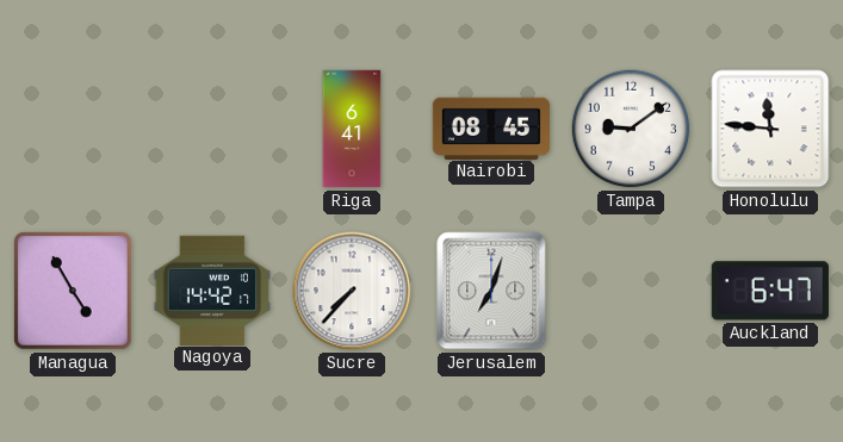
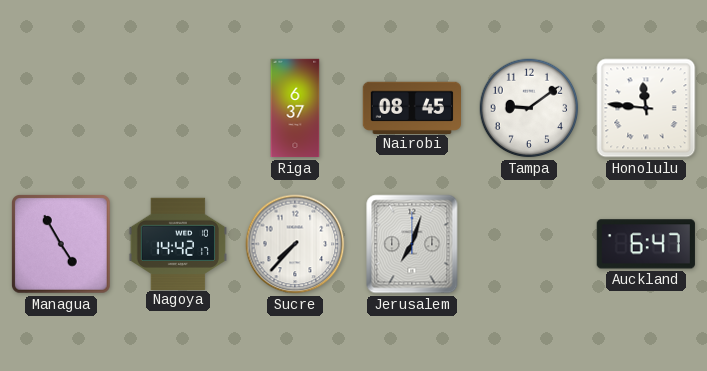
Riga: 6:41 -> 6:37
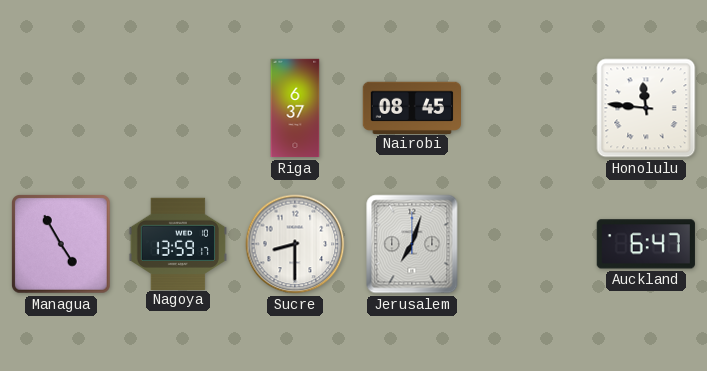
Tampa: 9:09 -> none
Nagoya: 14:42 -> 13:59
Sucre: 7:37 -> 8:30
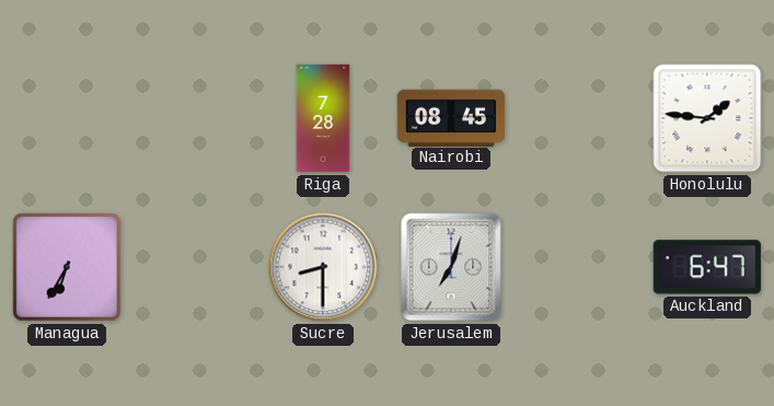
Riga: 6:37 -> 7:28
Honolulu: 11:46 -> 1:46
Managua: 4:55 -> 6:35
Nagoya: 13:59 -> none
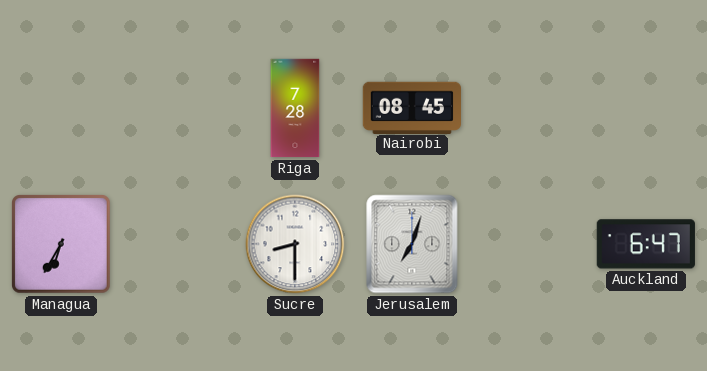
Honolulu: 1:46 -> none
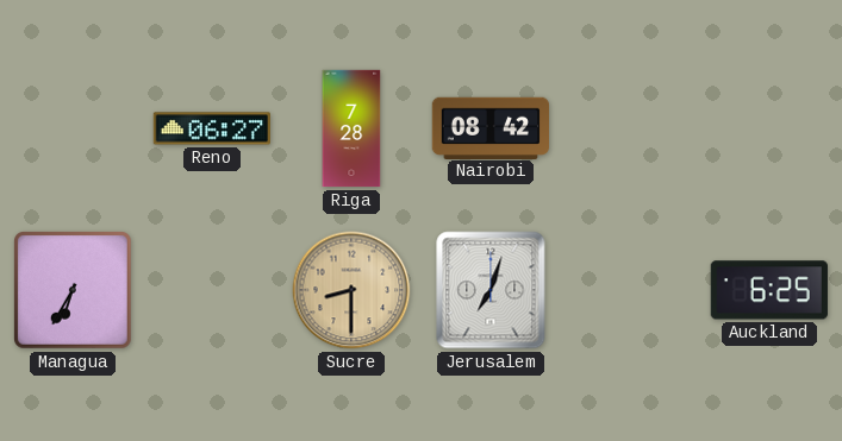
Reno: none -> 06:27
Nairobi: 08:45 -> 08:42
Sucre dial: white -> champagne
Auckland: 6:47 -> 6:25
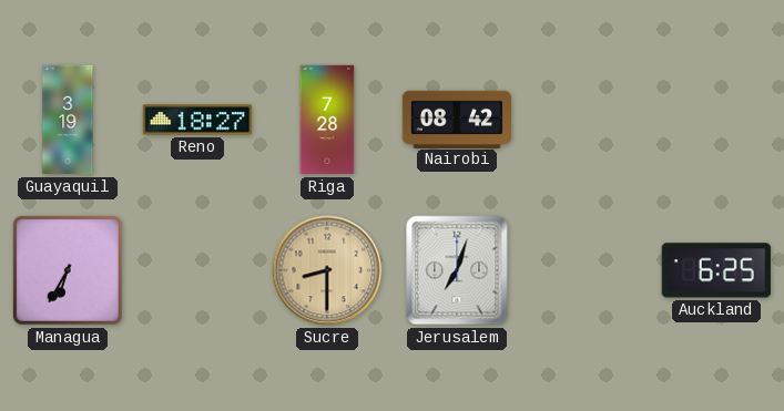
Guayaquil: none -> 3:19
Reno: 06:27 -> 18:27
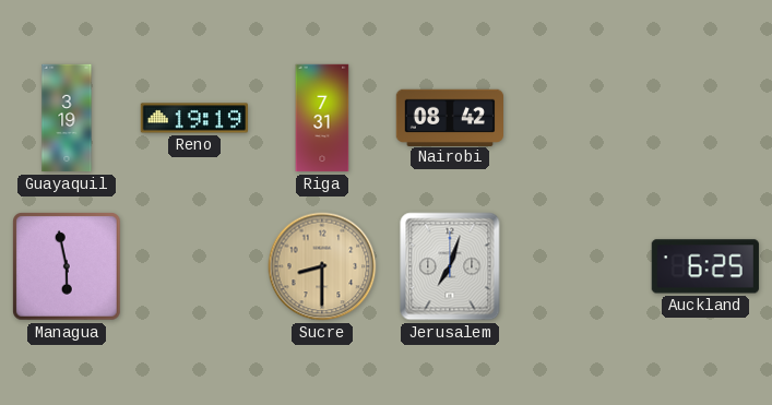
Reno: 18:27 -> 19:19
Riga: 7:28 -> 7:31
Managua: 6:35 -> 5:58
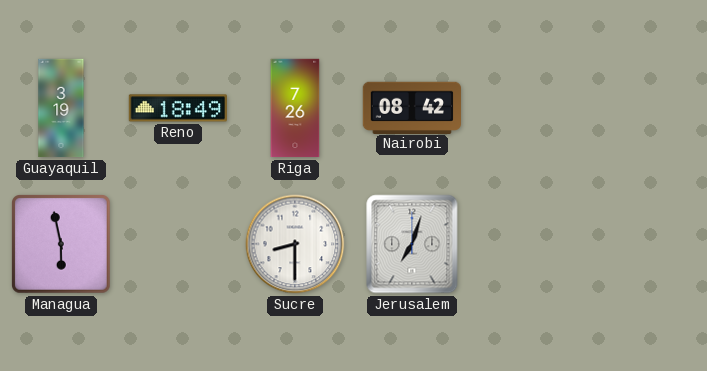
Reno: 19:19 -> 18:49
Riga: 7:31 -> 7:26
Sucre dial: champagne -> white
Auckland: 6:25 -> none
